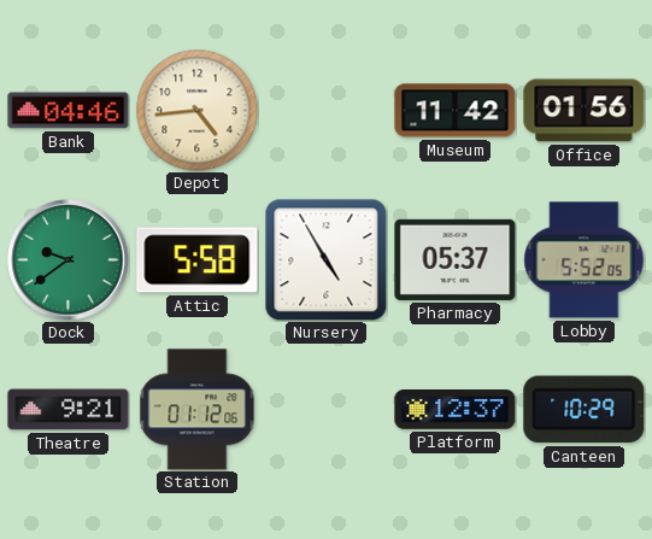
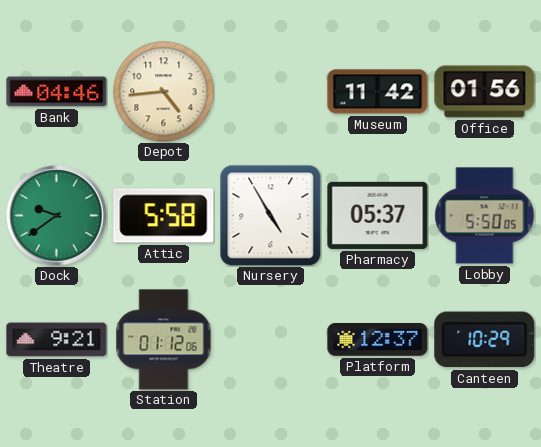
Lobby: 5:52 -> 5:50
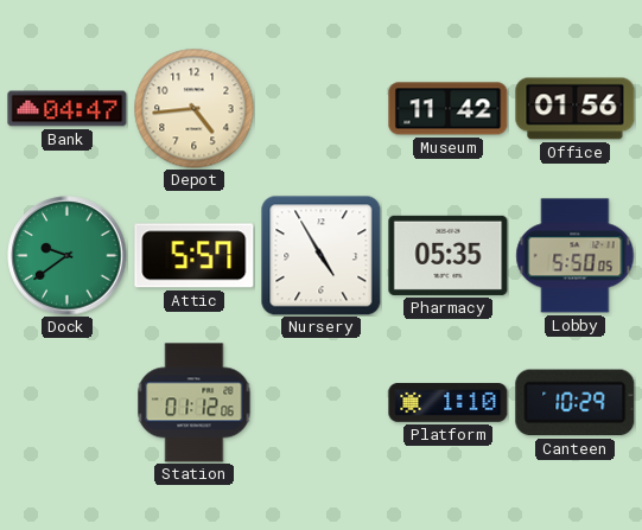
Bank: 04:46 -> 04:47
Attic: 5:58 -> 5:57
Pharmacy: 05:37 -> 05:35
Theatre: 9:21 -> none
Platform: 12:37 -> 1:10
